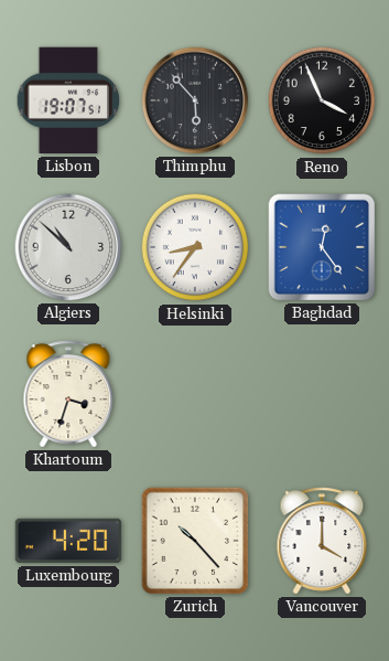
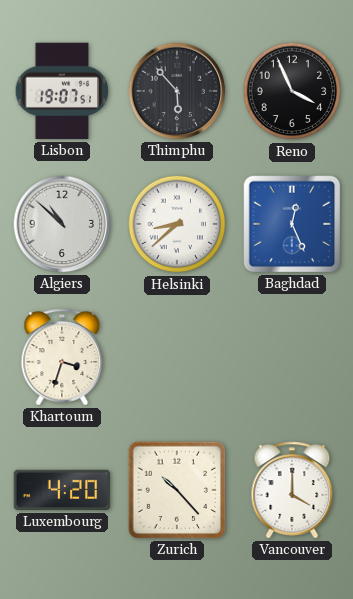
Helsinki: 8:36 -> 8:38
Baghdad: 12:24 -> 12:26
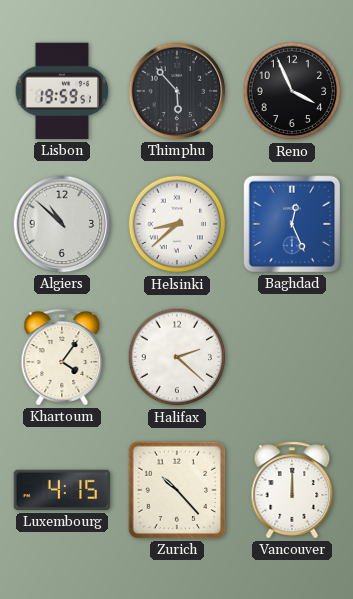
Lisbon: 19:07 -> 19:59
Khartoum: 3:33 -> 4:06
Halifax: none -> 2:22
Luxembourg: 4:20 -> 4:15
Vancouver: 4:00 -> 12:00
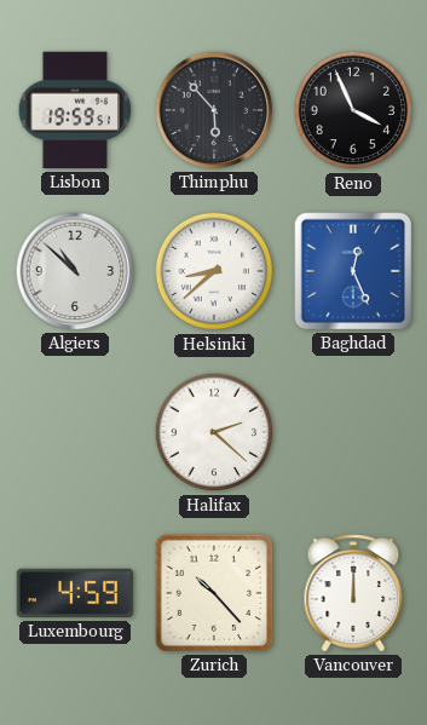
Khartoum: 4:06 -> none
Luxembourg: 4:15 -> 4:59
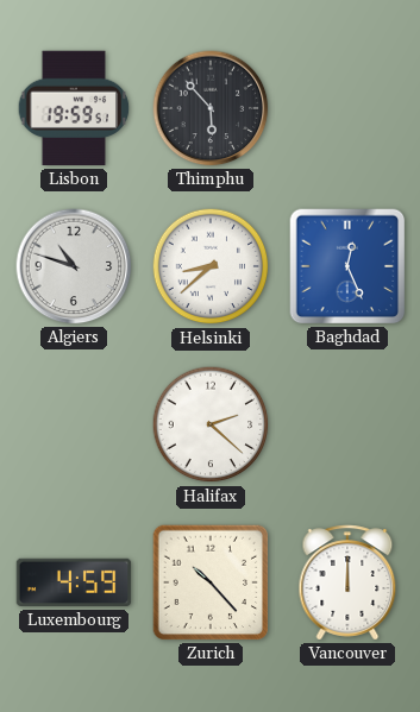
Reno: 3:56 -> none
Algiers: 10:52 -> 10:48
